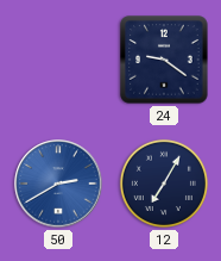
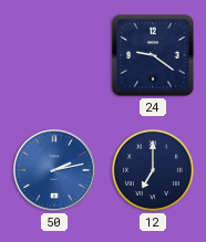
50: 2:40 -> 2:13
12: 7:05 -> 7:00
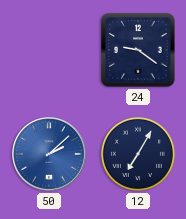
50: 2:13 -> 2:08
12: 7:00 -> 7:05
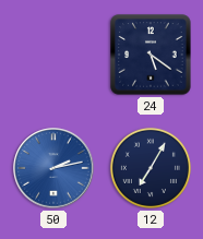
24: 9:21 -> 5:21
50: 2:08 -> 2:13
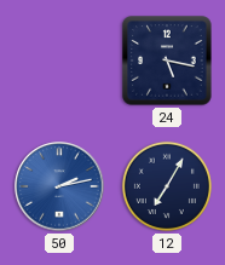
24: 5:21 -> 5:17
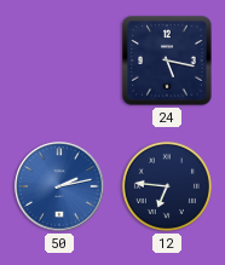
12: 7:05 -> 6:46
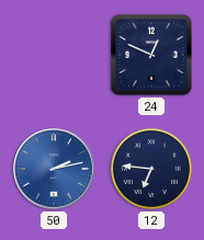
24: 5:17 -> 12:49
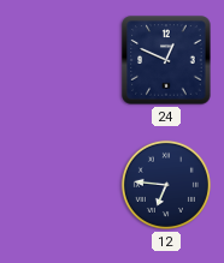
50: 2:13 -> none
